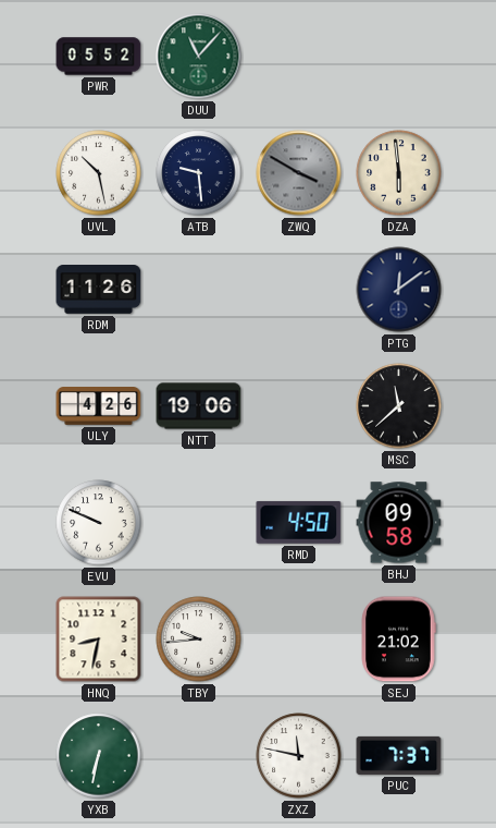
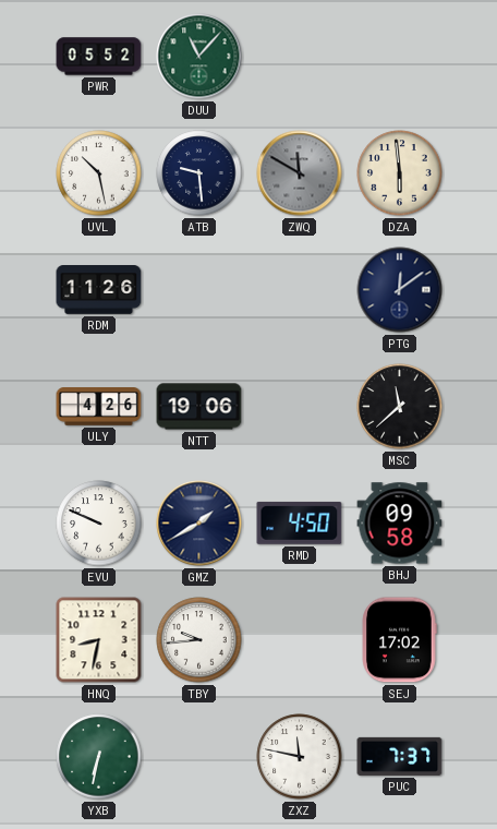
ZWQ: 3:50 -> 11:50
GMZ: none -> 1:40
SEJ: 21:02 -> 17:02
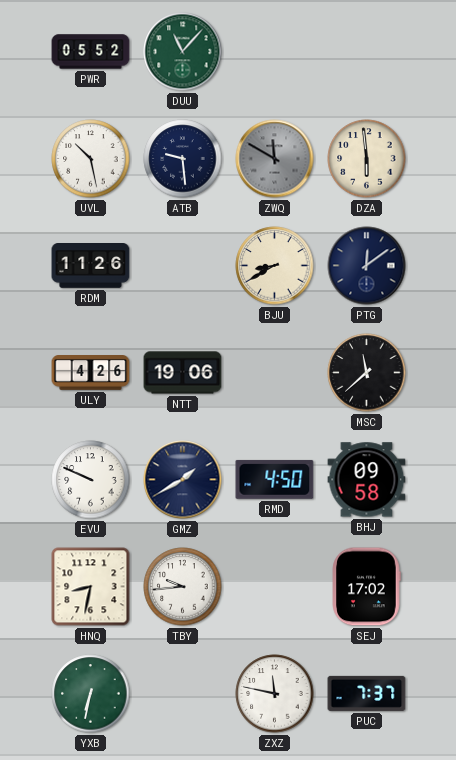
BJU: none -> 8:40
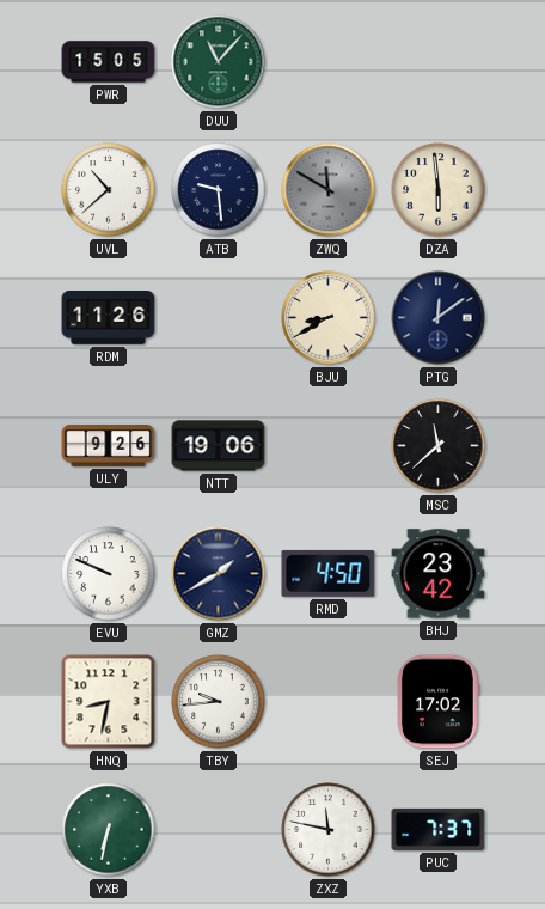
PWR: 05:52 -> 15:05
UVL: 10:28 -> 10:38
ULY: 4:26 -> 9:26
BHJ: 09:58 -> 23:42
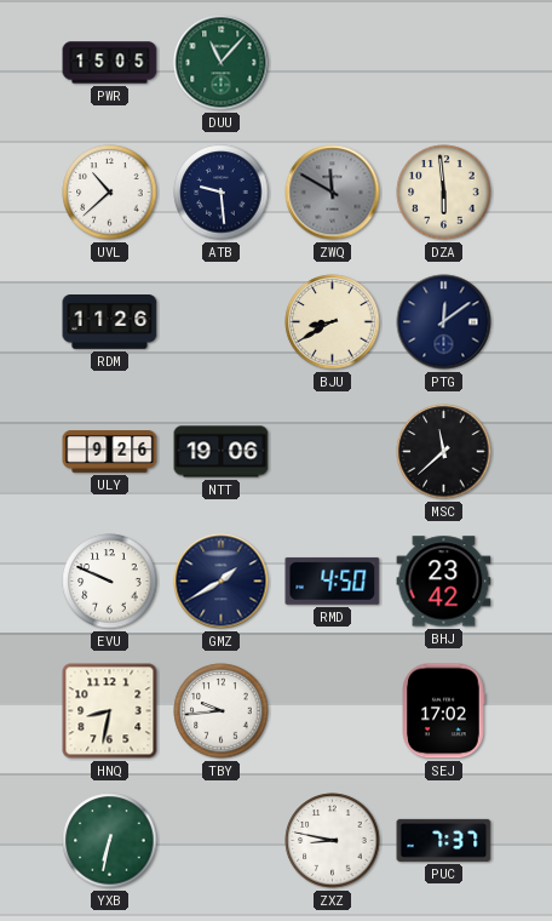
ZXZ: 11:47 -> 8:47
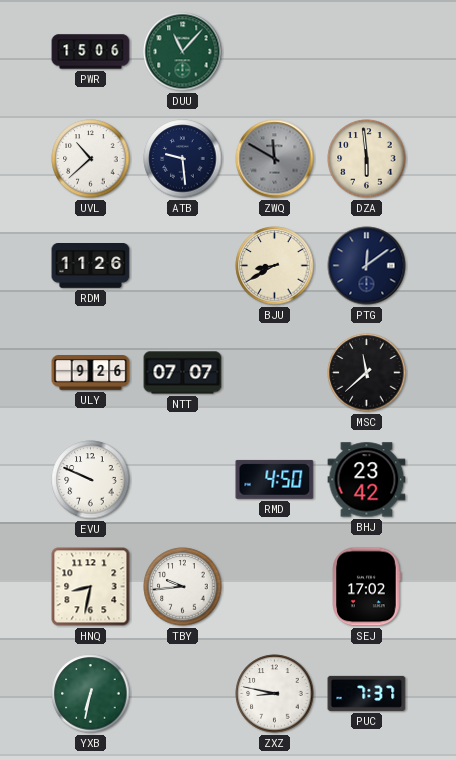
PWR: 15:05 -> 15:06
NTT: 19:06 -> 07:07
GMZ: 1:40 -> none
